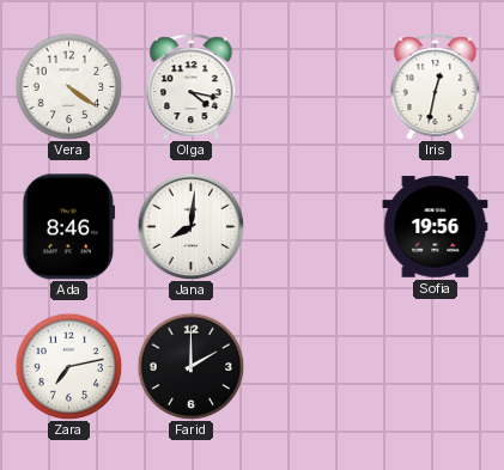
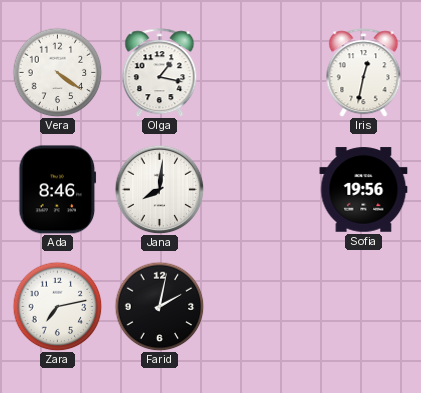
Olga: 4:17 -> 1:17
Farid: 2:00 -> 2:02
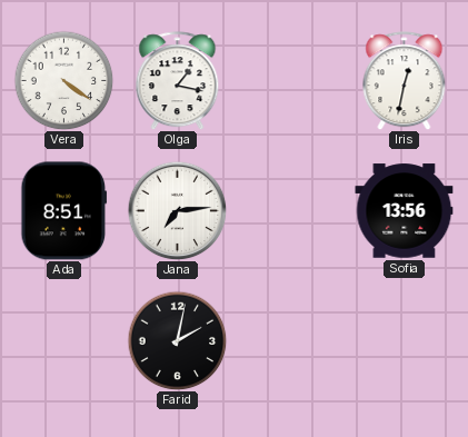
Ada: 8:46 -> 8:51
Jana: 8:01 -> 7:14
Sofia: 19:56 -> 13:56
Zara: 7:13 -> none
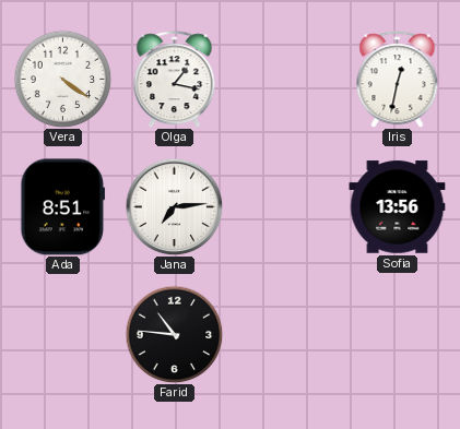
Farid: 2:02 -> 10:46
